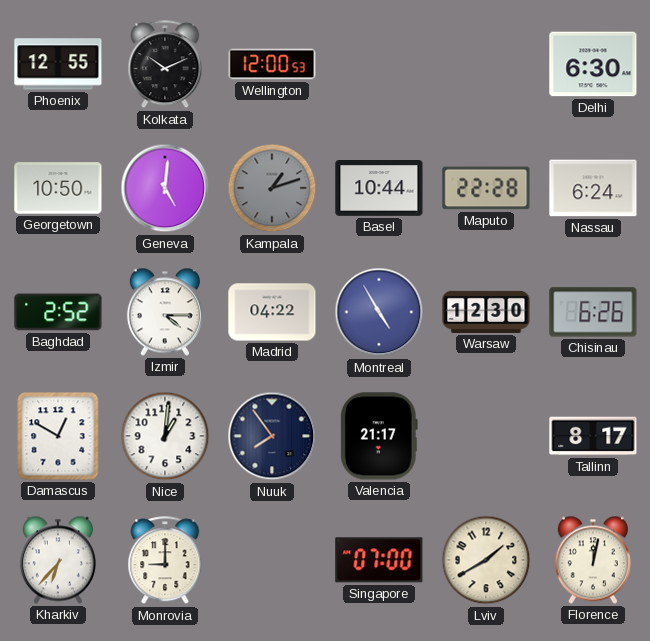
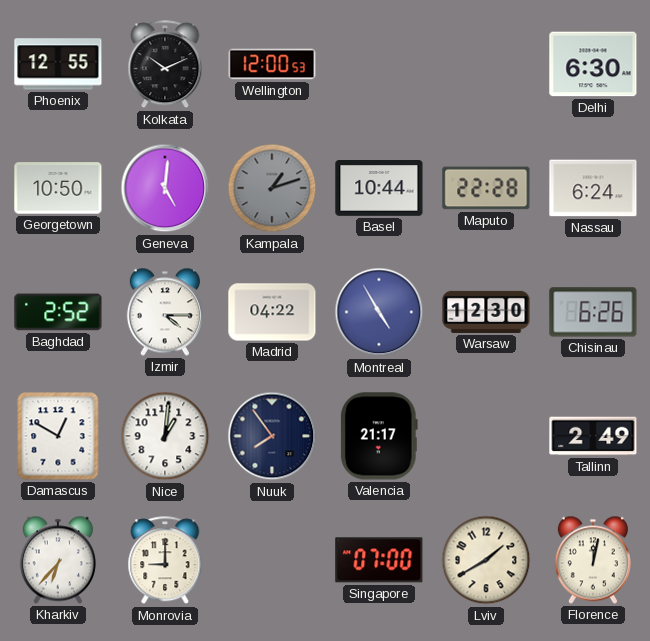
Tallinn: 8:17 -> 2:49
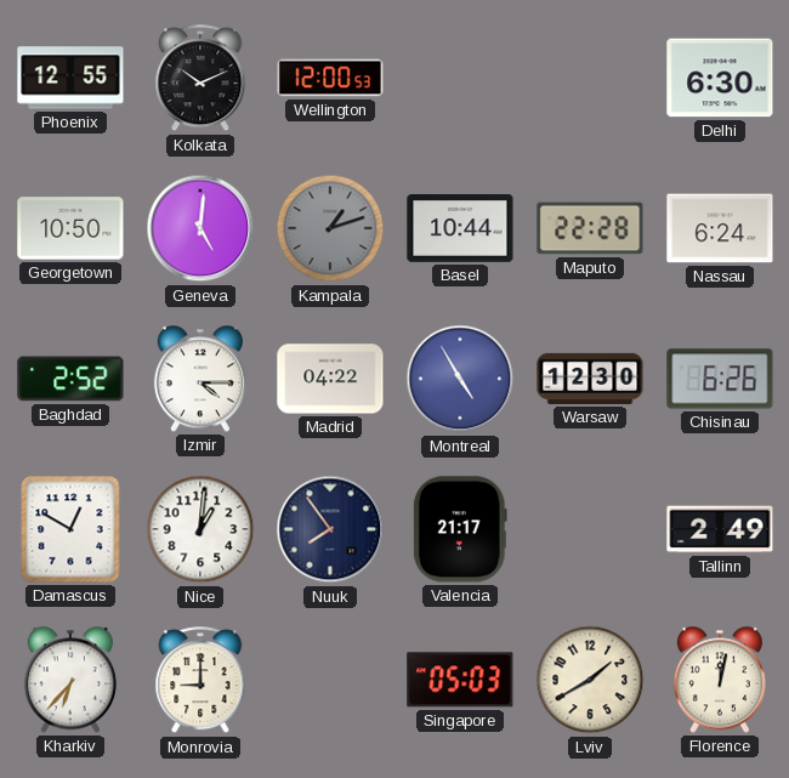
Singapore: 07:00 -> 05:03
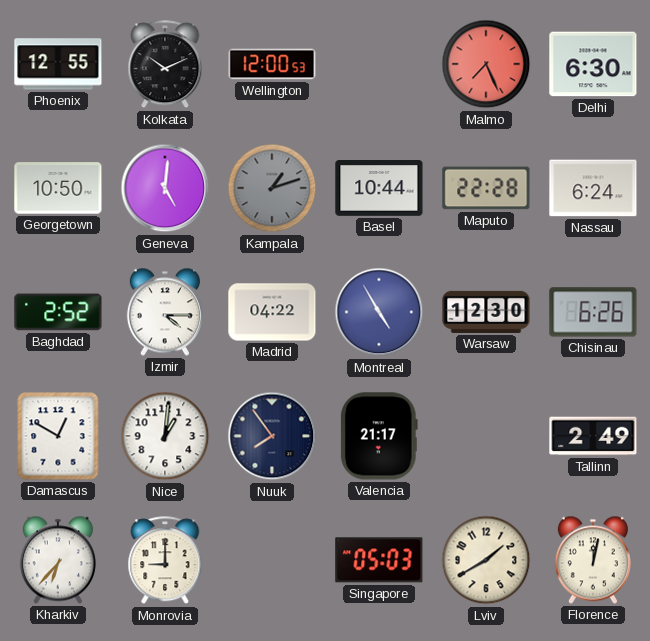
Malmo: none -> 7:26
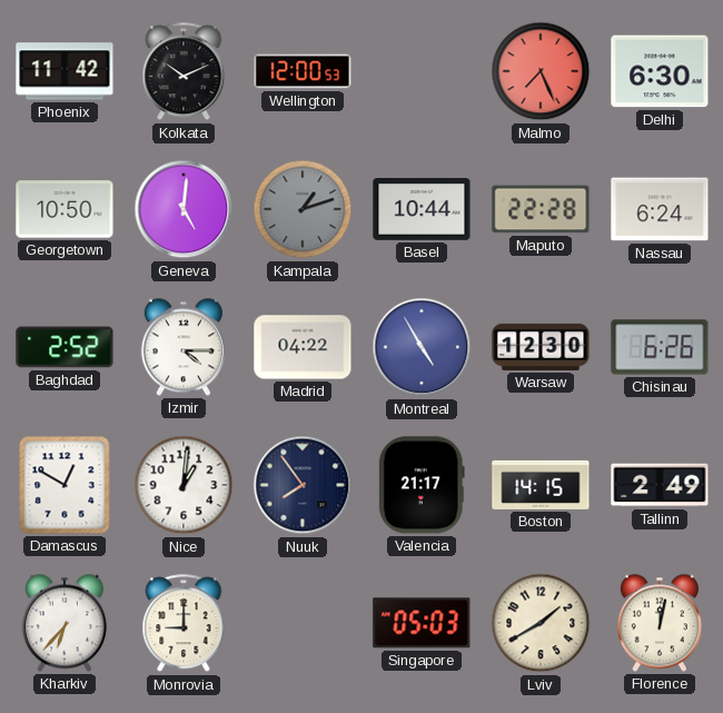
Phoenix: 12:55 -> 11:42
Boston: none -> 14:15
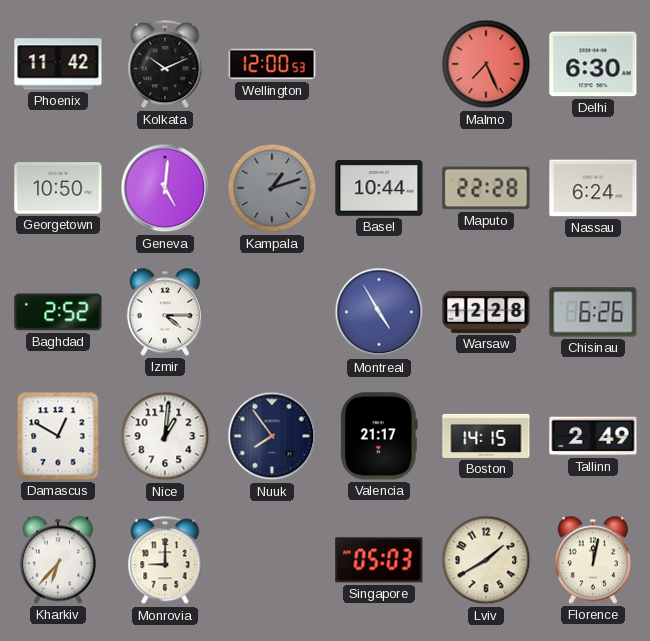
Madrid: 04:22 -> none
Warsaw: 12:30 -> 12:28
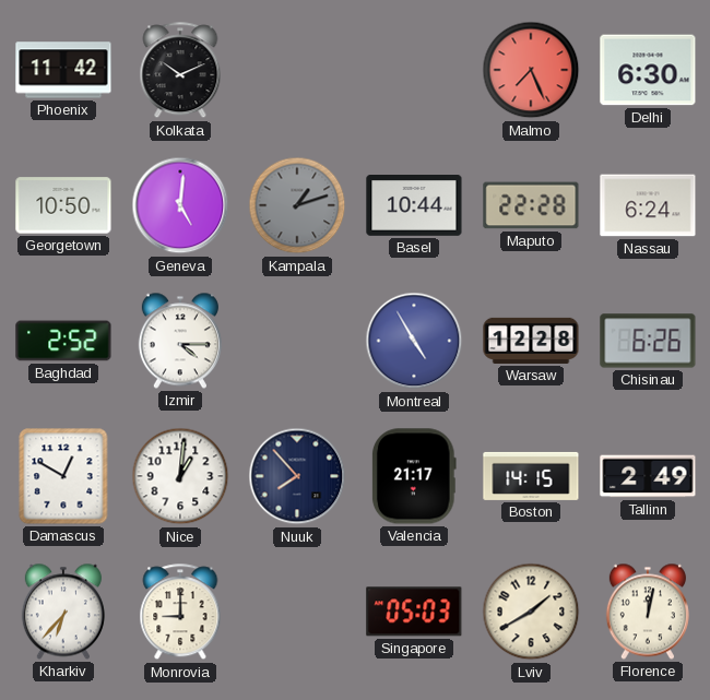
Wellington: 12:00 -> none
Nuuk: 7:54 -> 7:53
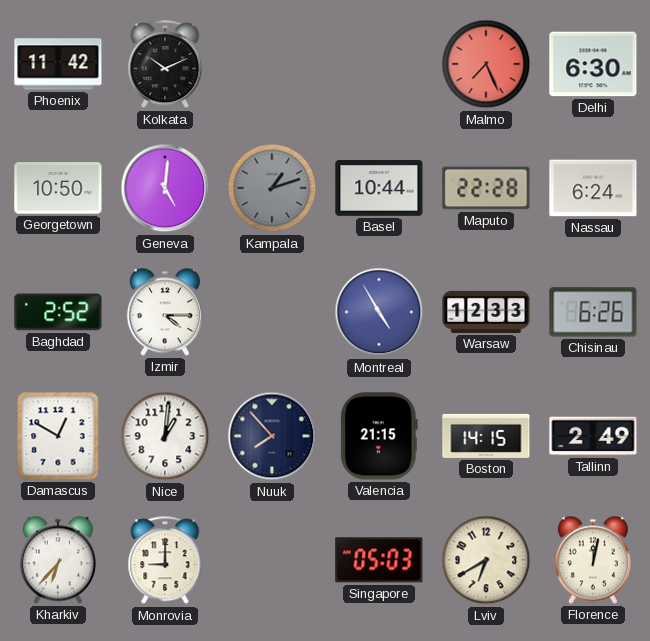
Warsaw: 12:28 -> 12:33
Valencia: 21:17 -> 21:15
Lviv: 1:40 -> 6:40
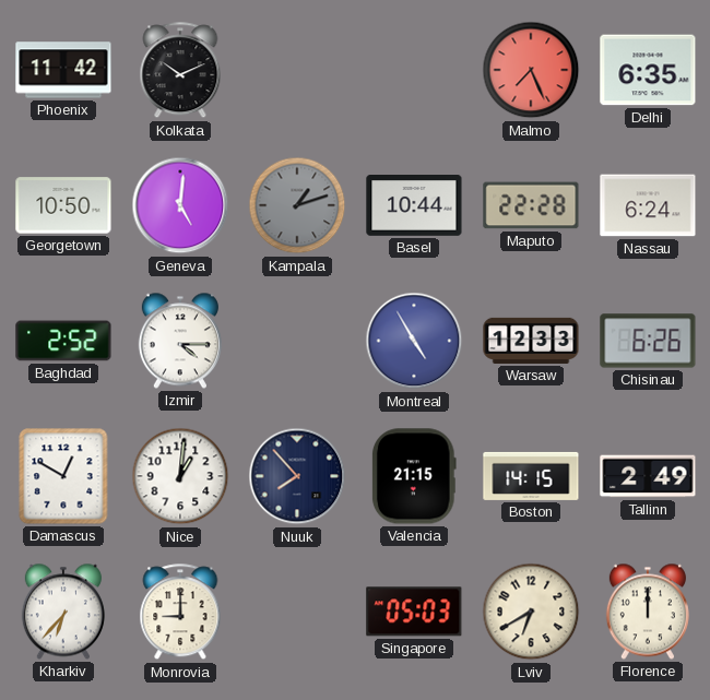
Delhi: 6:30 -> 6:35
Florence: 12:02 -> 12:00
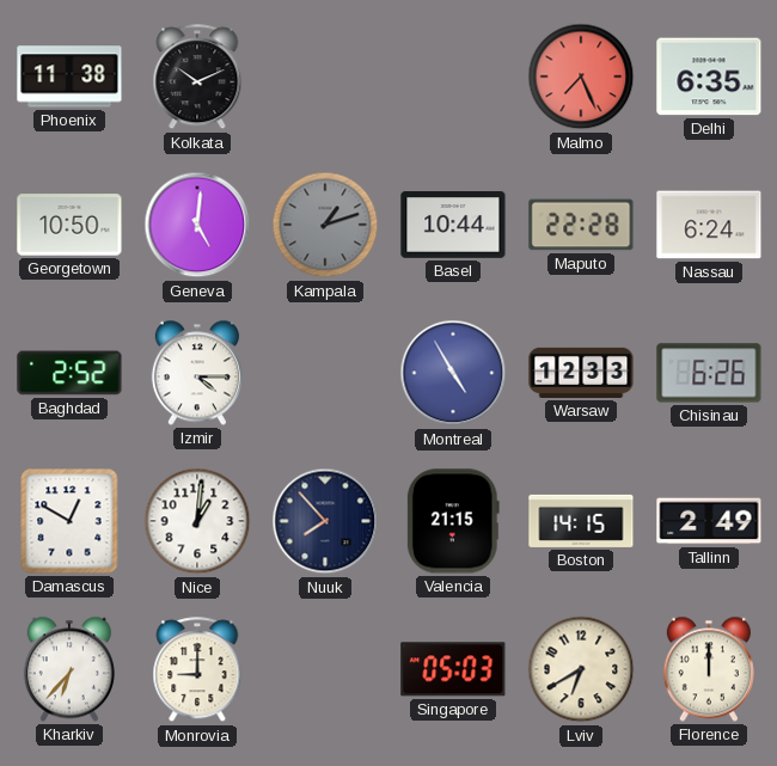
Phoenix: 11:42 -> 11:38
